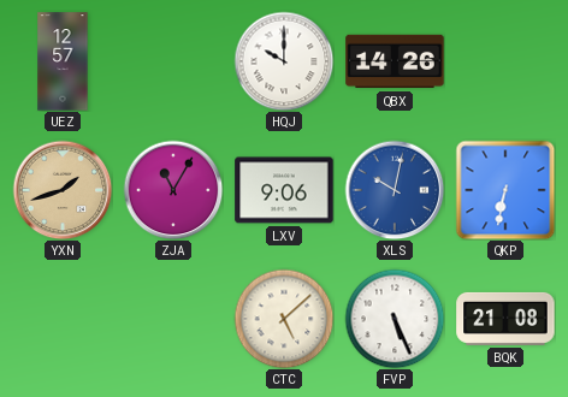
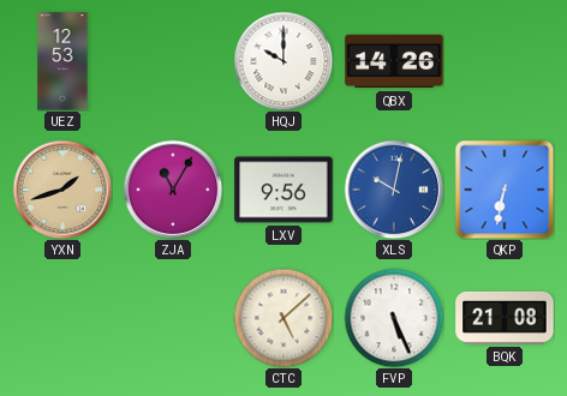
UEZ: 12:57 -> 12:53
LXV: 9:06 -> 9:56
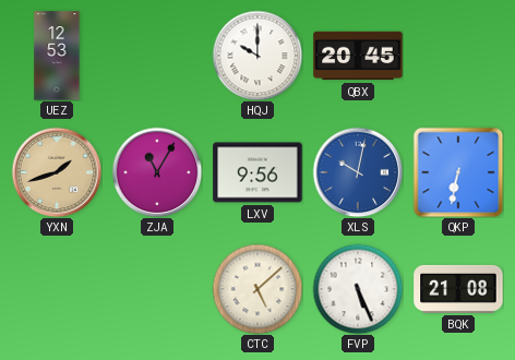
QBX: 14:26 -> 20:45
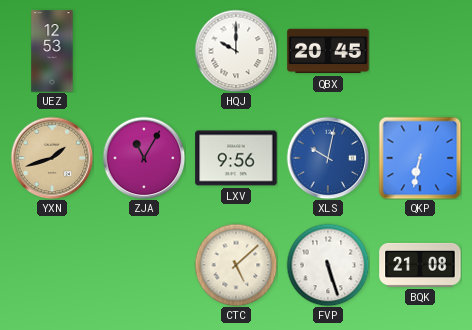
FVP: 5:26 -> 5:27
